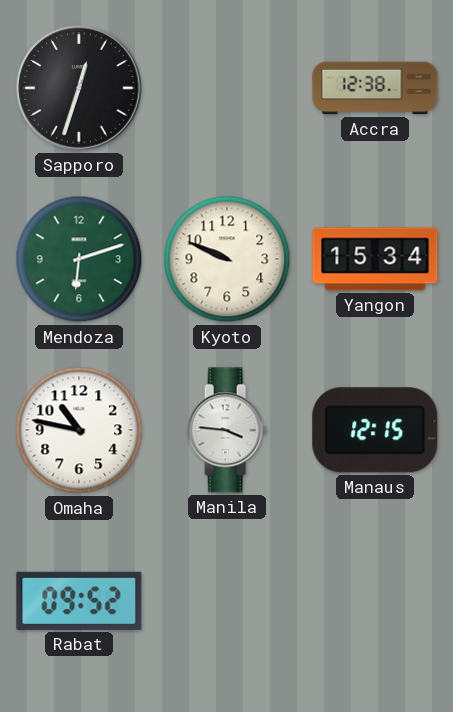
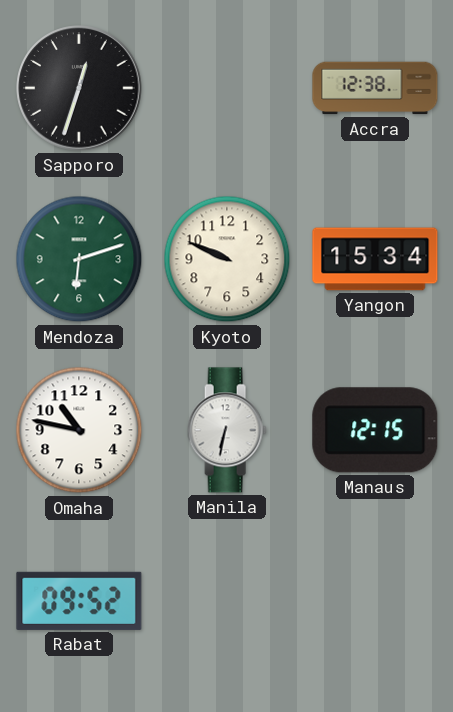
Manila: 3:46 -> 6:32
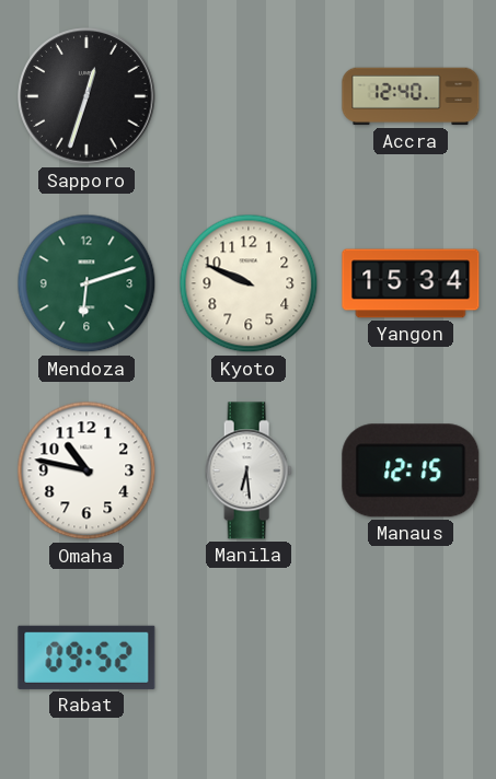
Accra: 12:38 -> 12:40
Manila: 6:32 -> 6:29
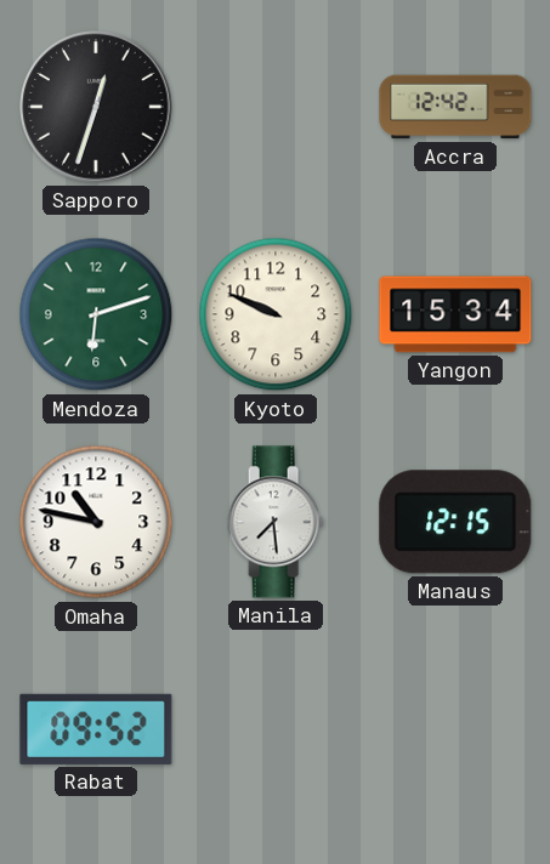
Accra: 12:40 -> 12:42
Manila: 6:29 -> 7:29
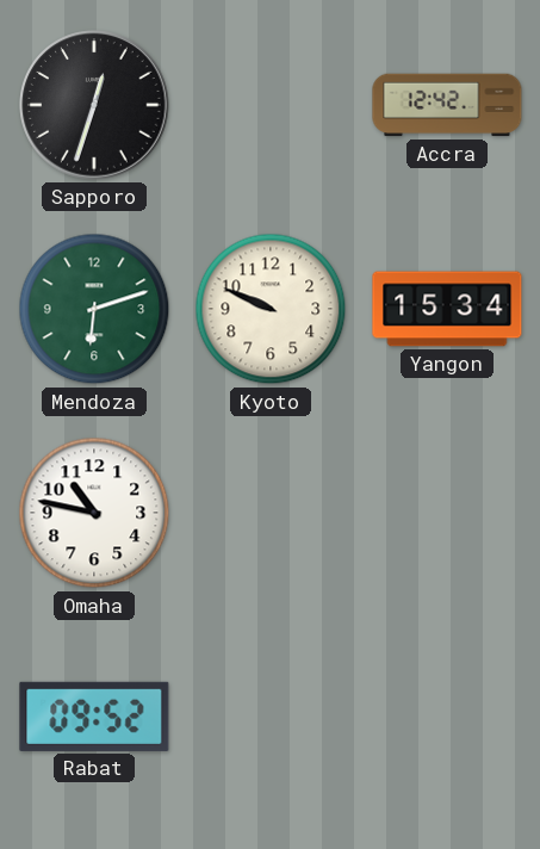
Manila: 7:29 -> none
Manaus: 12:15 -> none
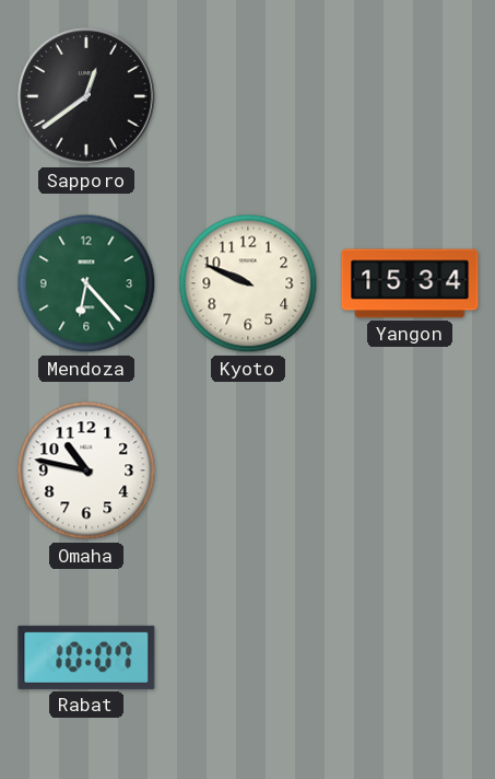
Sapporo: 12:33 -> 12:39
Accra: 12:42 -> none
Mendoza: 6:12 -> 6:23
Rabat: 09:52 -> 10:07
